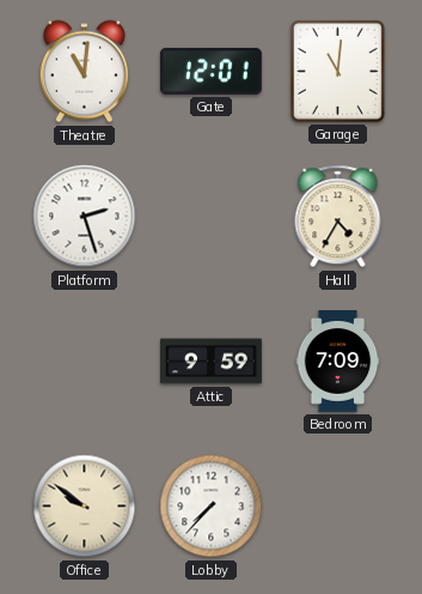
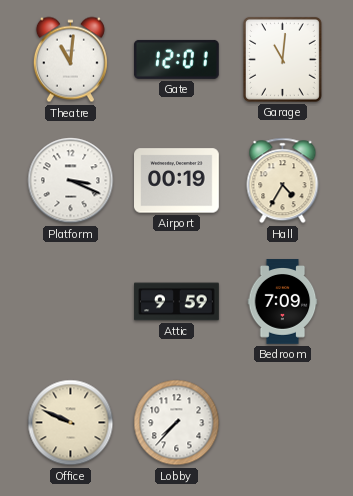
Platform: 2:27 -> 3:19
Airport: none -> 00:19
Office: 9:51 -> 9:49
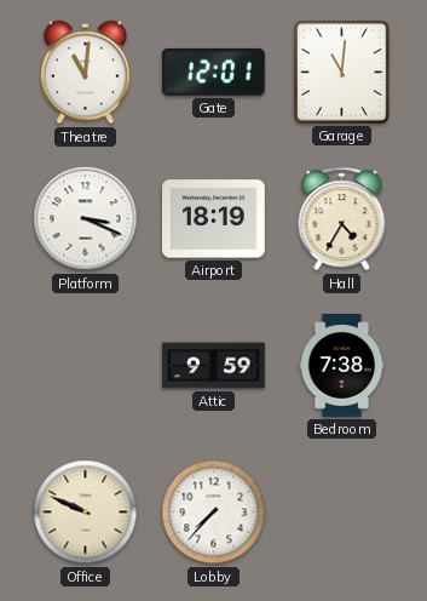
Airport: 00:19 -> 18:19
Bedroom: 7:09 -> 7:38
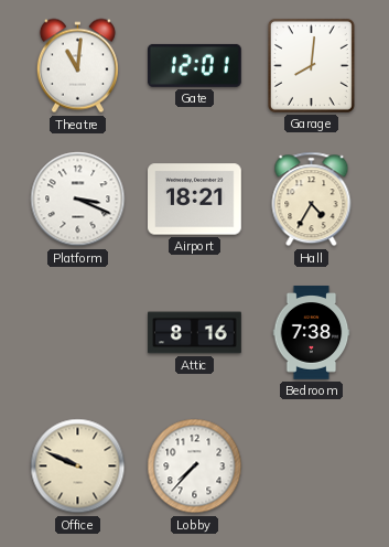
Garage: 11:01 -> 8:01
Airport: 18:19 -> 18:21
Attic: 9:59 -> 8:16
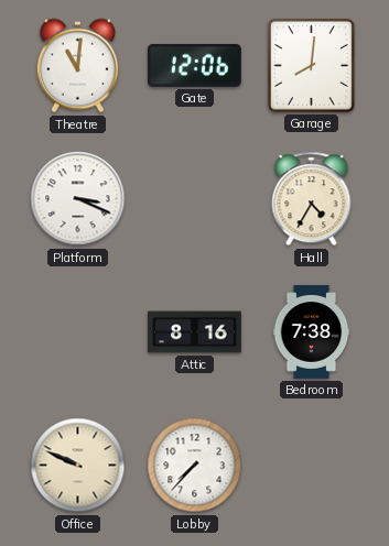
Gate: 12:01 -> 12:06
Airport: 18:21 -> none
